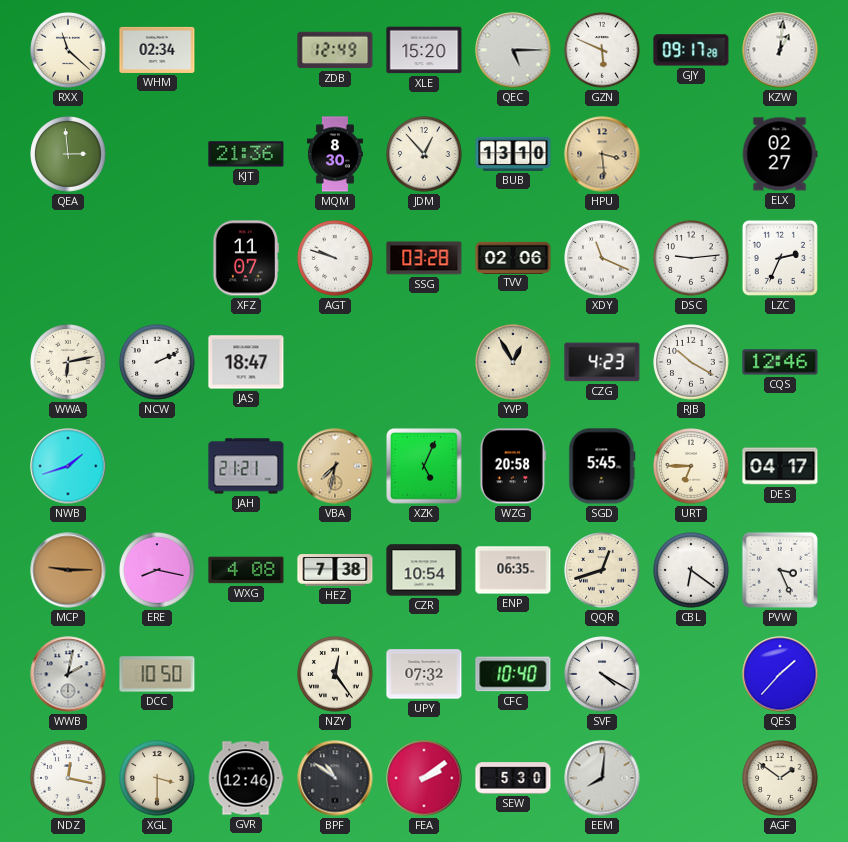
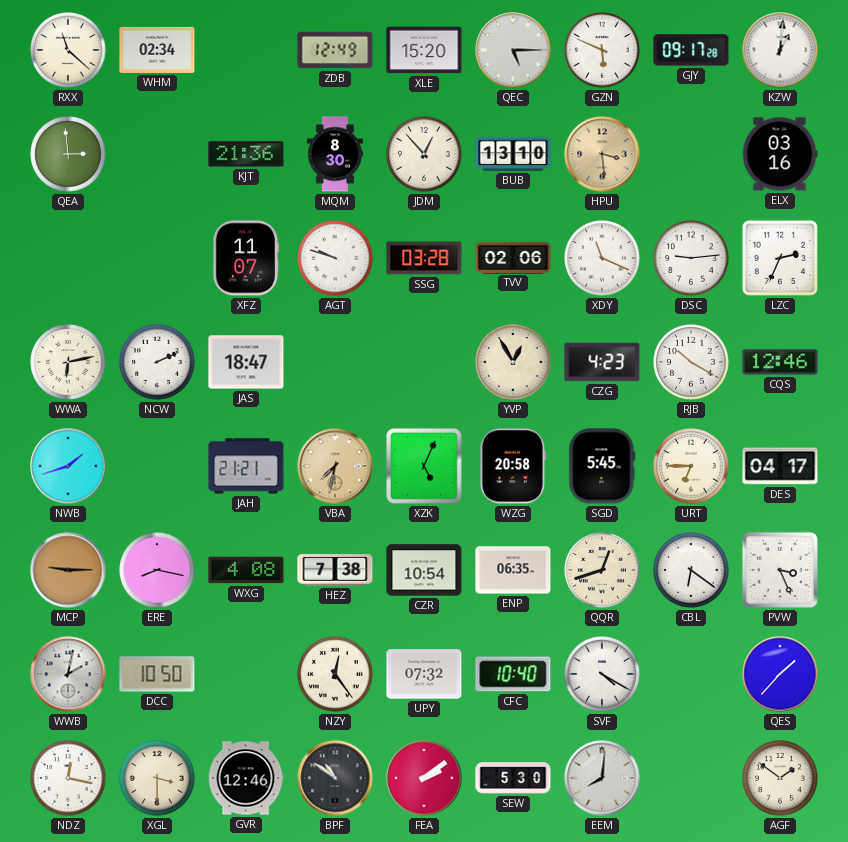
ELX: 02:27 -> 03:16
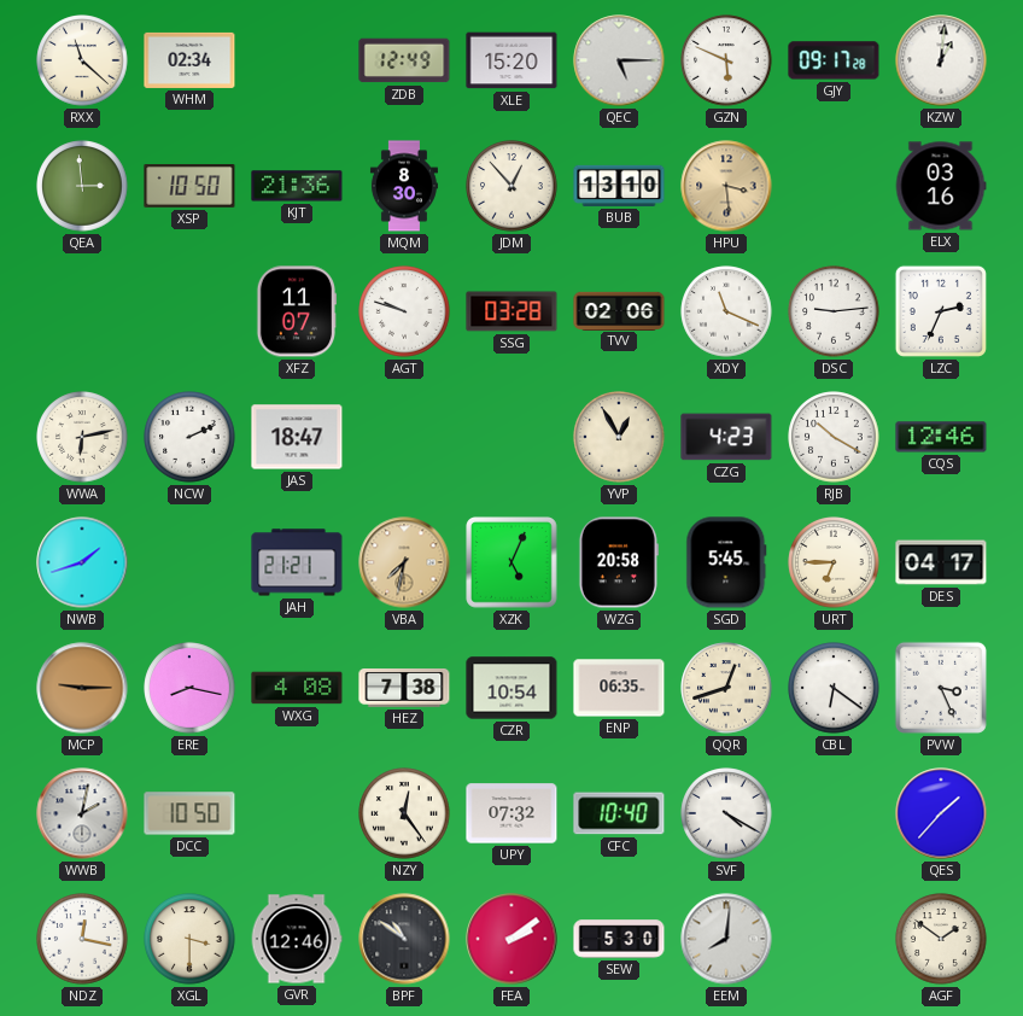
XSP: none -> 10:50
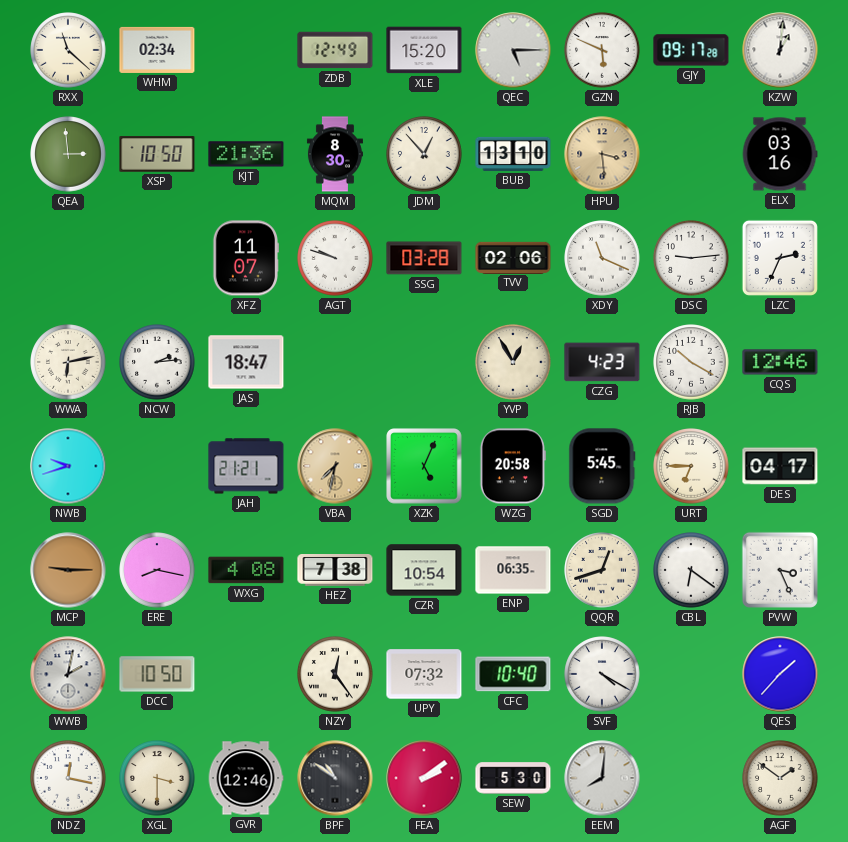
NCW: 2:11 -> 2:14
NWB: 1:42 -> 9:42
